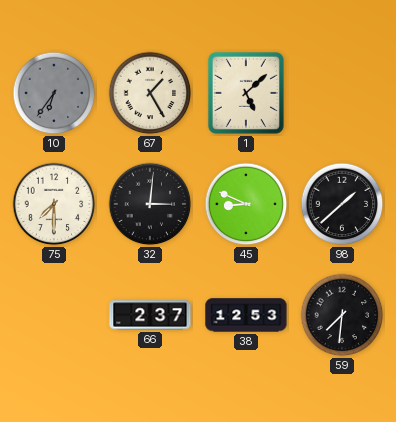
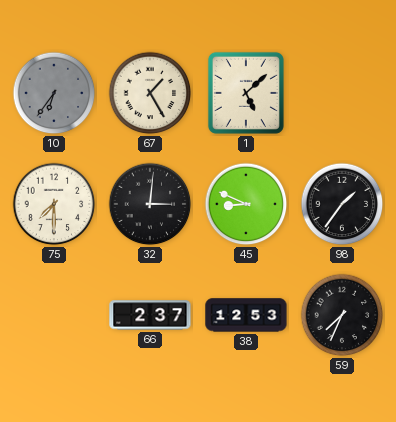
98: 1:38 -> 1:36
59: 7:31 -> 7:34
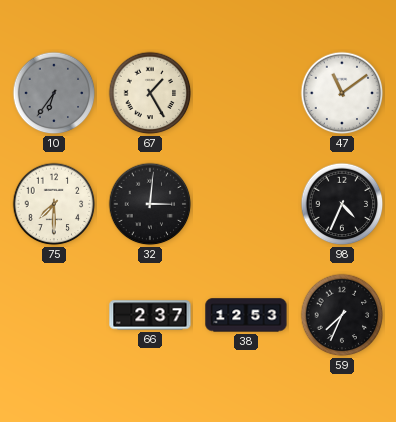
1: 5:08 -> none
47: none -> 11:09
45: 8:49 -> none
98: 1:36 -> 4:34
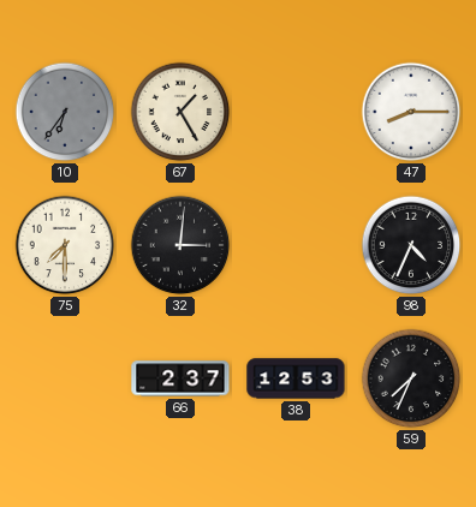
47: 11:09 -> 8:15
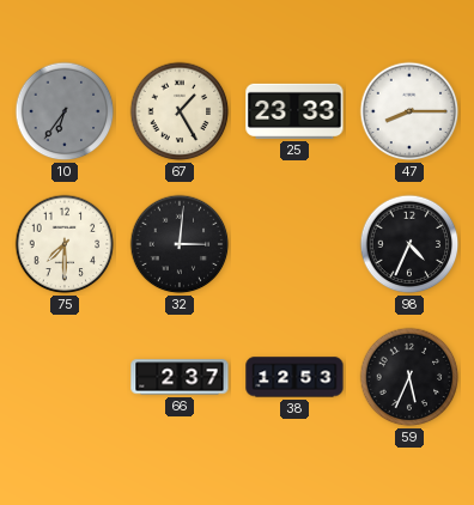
25: none -> 23:33
59: 7:34 -> 5:34
